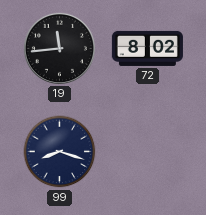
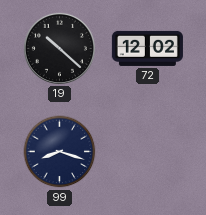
19: 11:44 -> 10:22
72: 8:02 -> 12:02
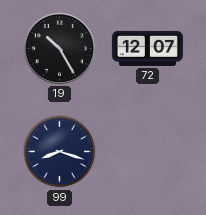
19: 10:22 -> 10:25
72: 12:02 -> 12:07
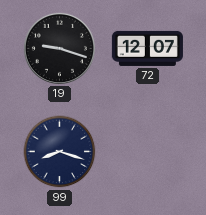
19: 10:25 -> 9:18
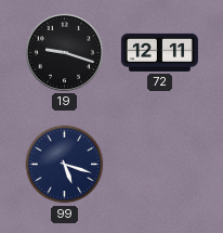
72: 12:07 -> 12:11
99: 8:18 -> 5:18
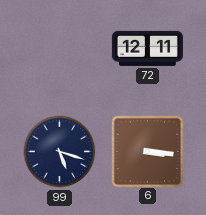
19: 9:18 -> none
6: none -> 3:16
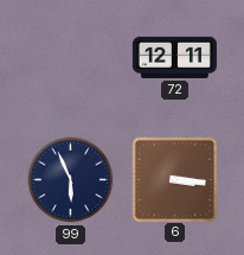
99: 5:18 -> 5:56
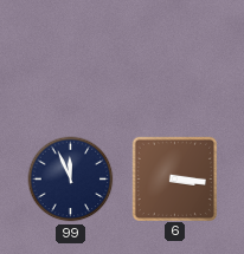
72: 12:11 -> none
99: 5:56 -> 11:56
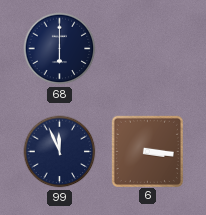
68: none -> 6:00
